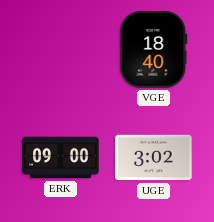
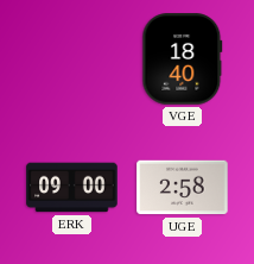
UGE: 3:02 -> 2:58
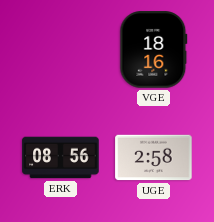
VGE: 18:40 -> 18:16
ERK: 09:00 -> 08:56
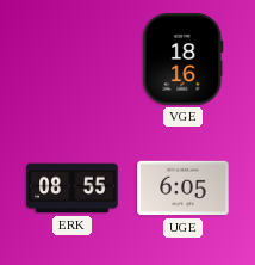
ERK: 08:56 -> 08:55
UGE: 2:58 -> 6:05
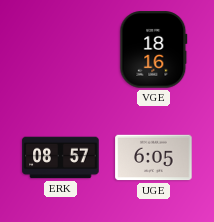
ERK: 08:55 -> 08:57
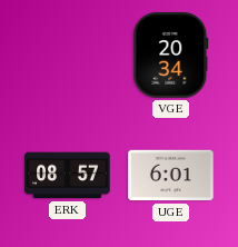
VGE: 18:16 -> 20:34
UGE: 6:05 -> 6:01
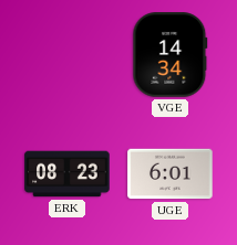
VGE: 20:34 -> 14:34
ERK: 08:57 -> 08:23
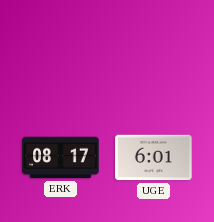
VGE: 14:34 -> none
ERK: 08:23 -> 08:17
